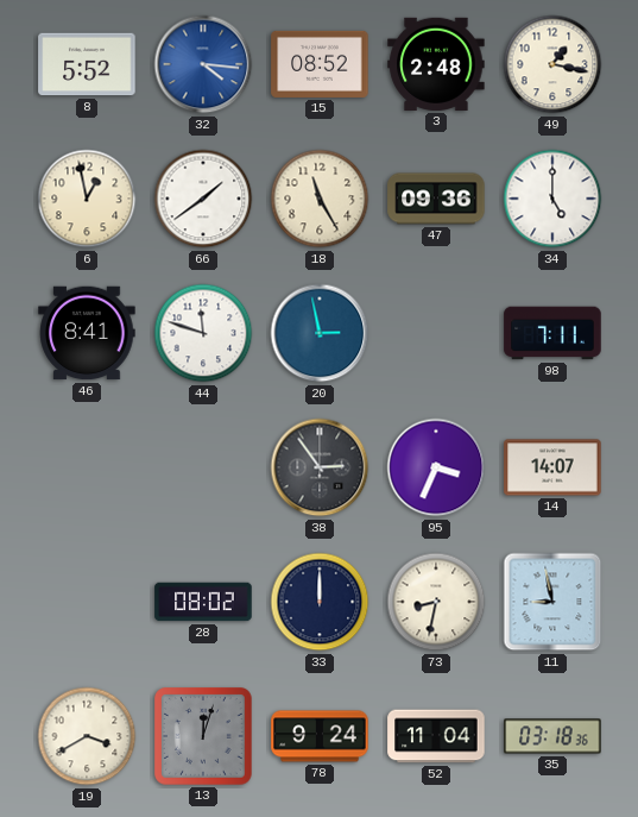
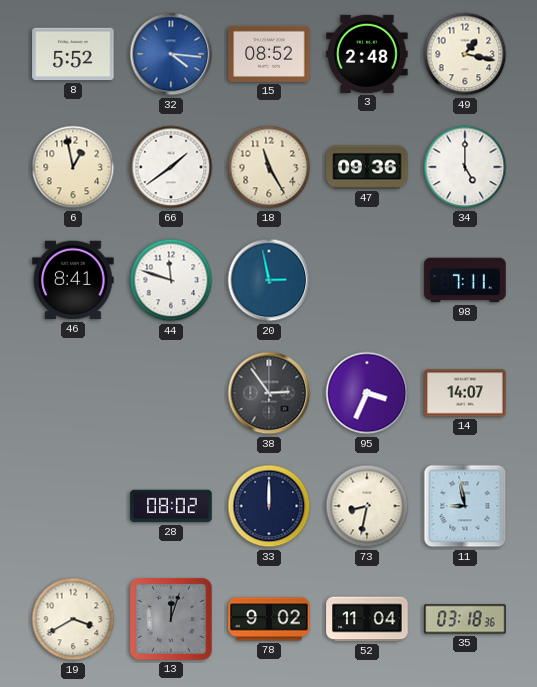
78: 9:24 -> 9:02
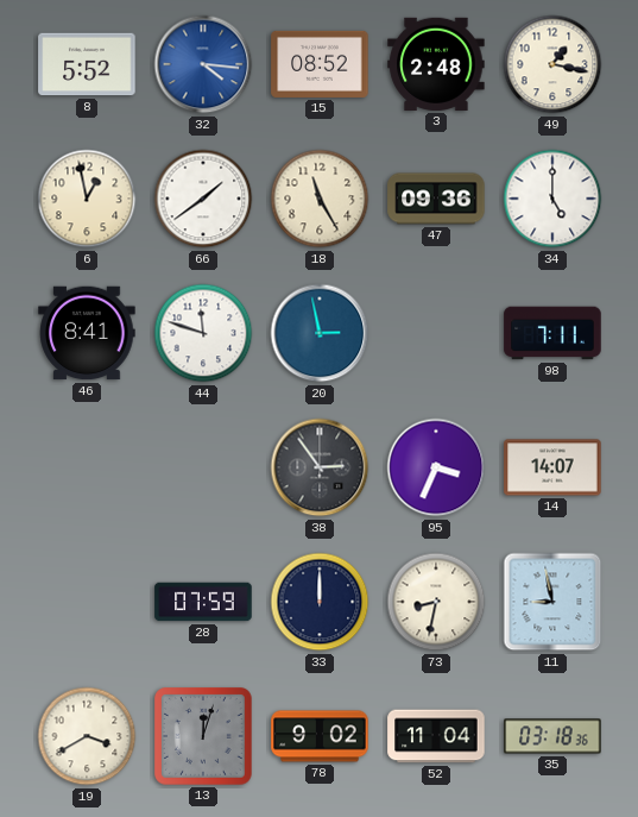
28: 08:02 -> 07:59
